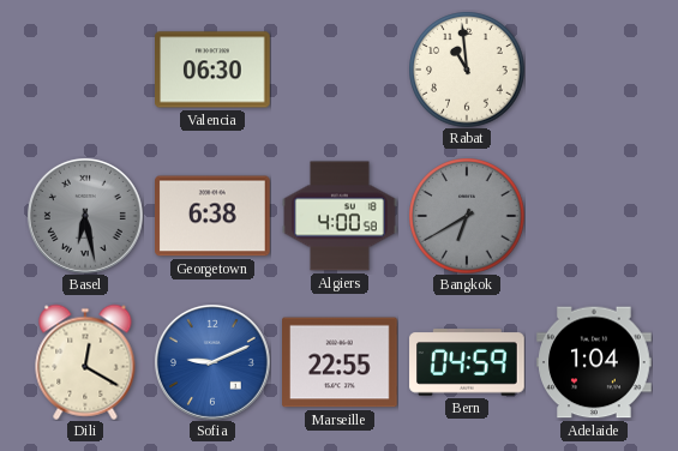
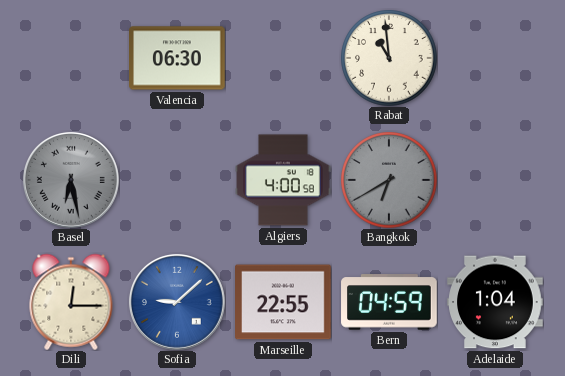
Georgetown: 6:38 -> none
Dili: 12:20 -> 12:15
Sofia: 9:11 -> 9:08
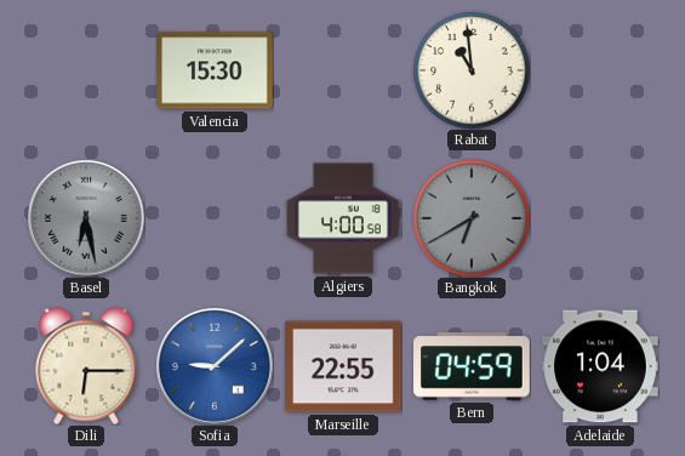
Valencia: 06:30 -> 15:30
Dili: 12:15 -> 6:15
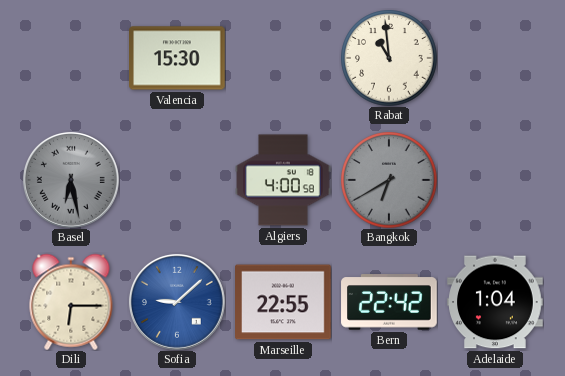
Bern: 04:59 -> 22:42
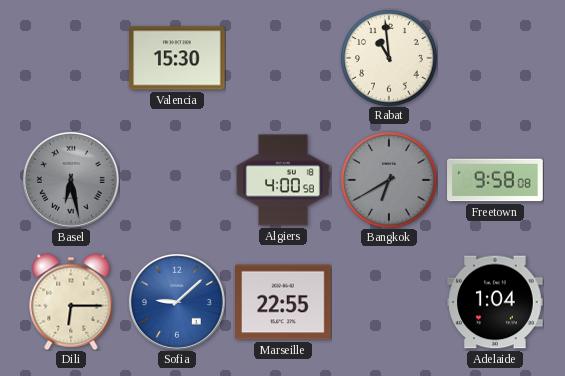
Freetown: none -> 9:58
Bern: 22:42 -> none
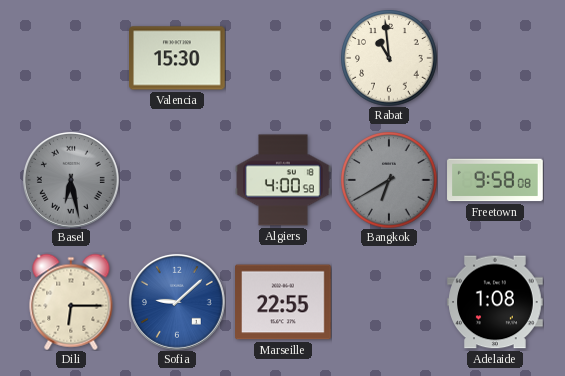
Adelaide: 1:04 -> 1:08
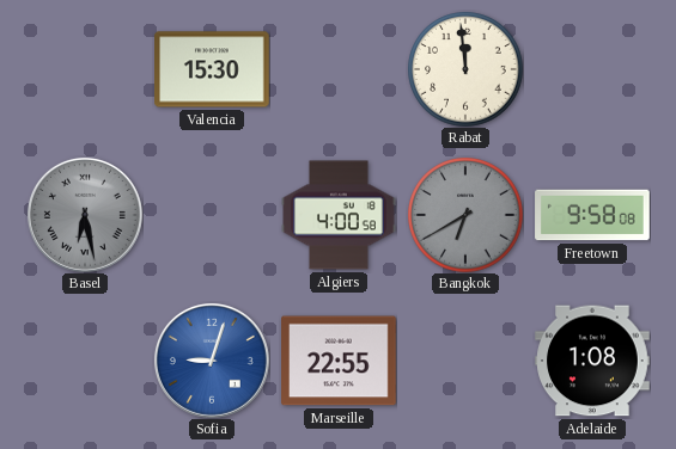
Rabat: 10:59 -> 11:59
Dili: 6:15 -> none
Sofia: 9:08 -> 9:03
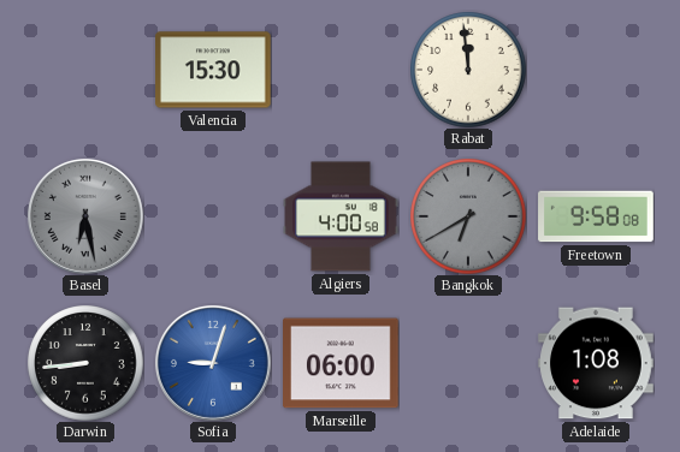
Darwin: none -> 8:44
Marseille: 22:55 -> 06:00
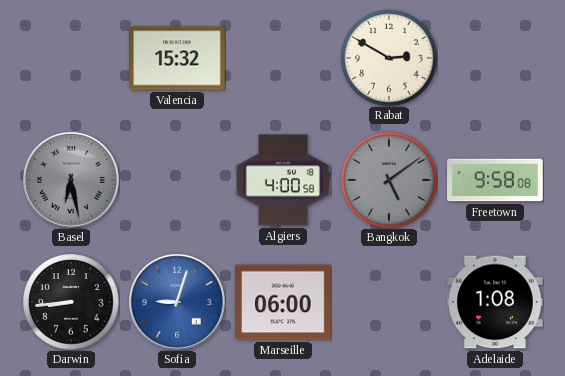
Valencia: 15:30 -> 15:32
Rabat: 11:59 -> 2:50
Bangkok: 6:40 -> 5:09
